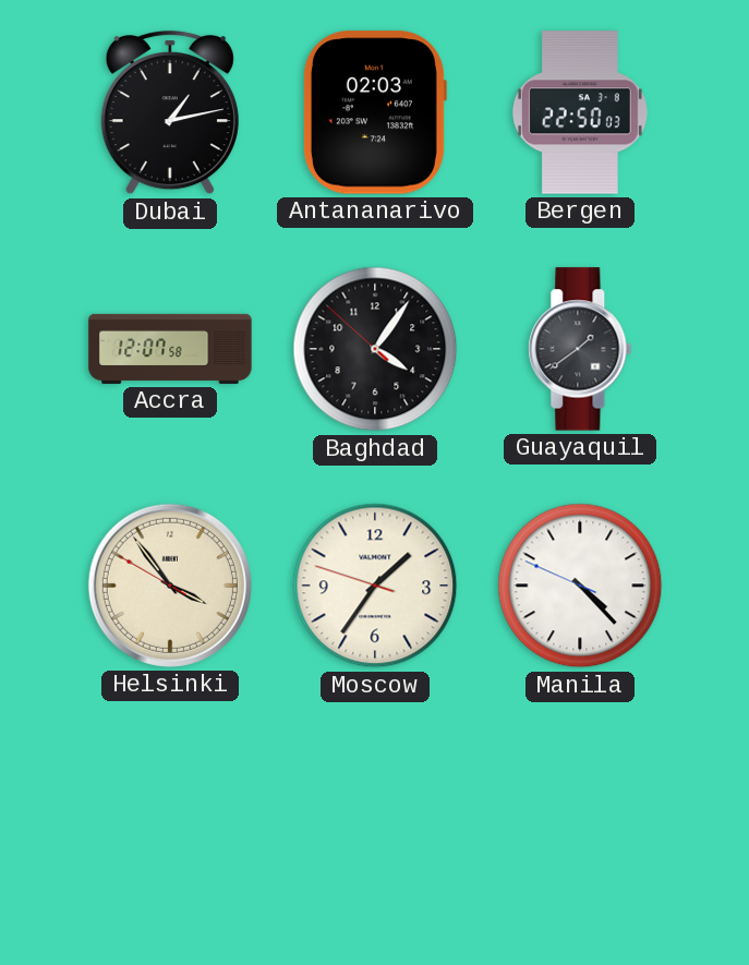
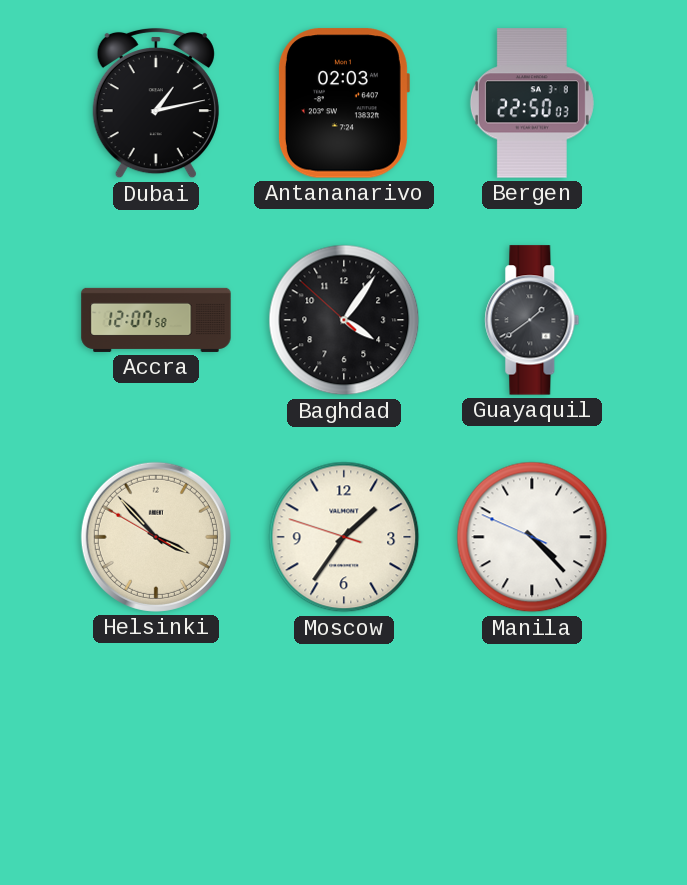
Helsinki: 3:53 -> 3:52
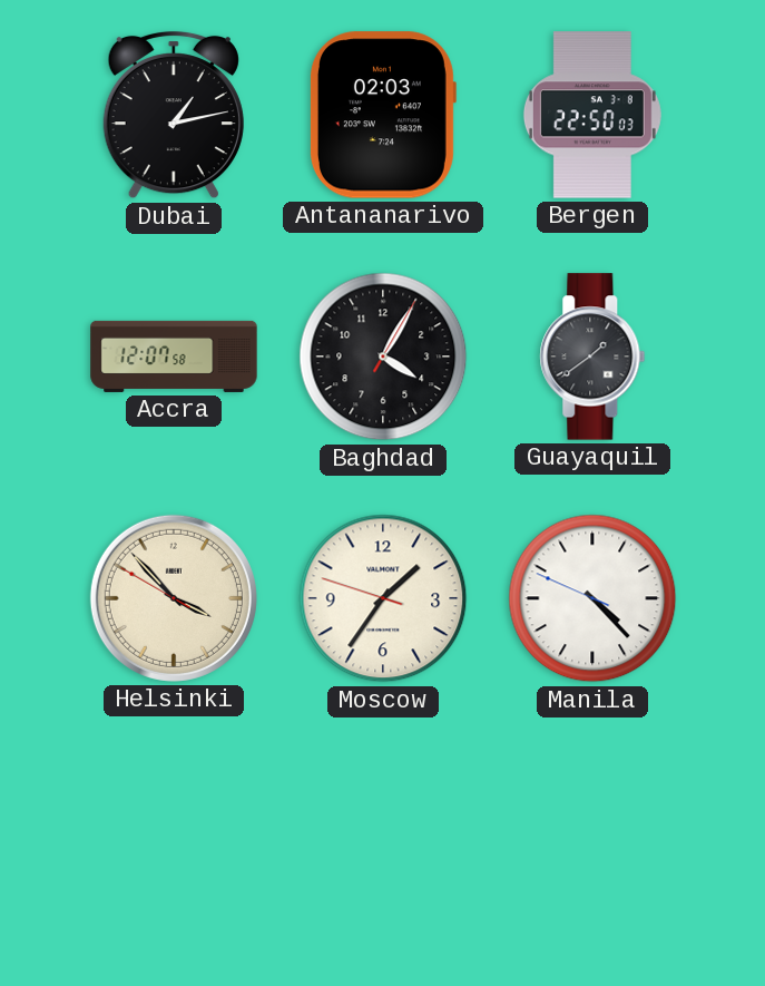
Baghdad: 4:05:52 -> 4:05:05
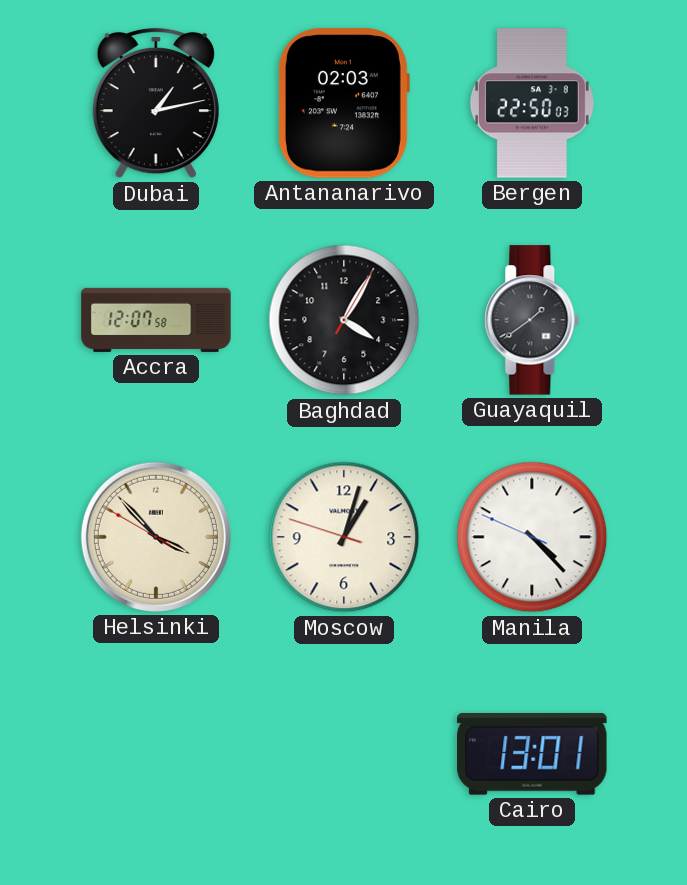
Moscow: 1:35 -> 1:02
Cairo: none -> 13:01
